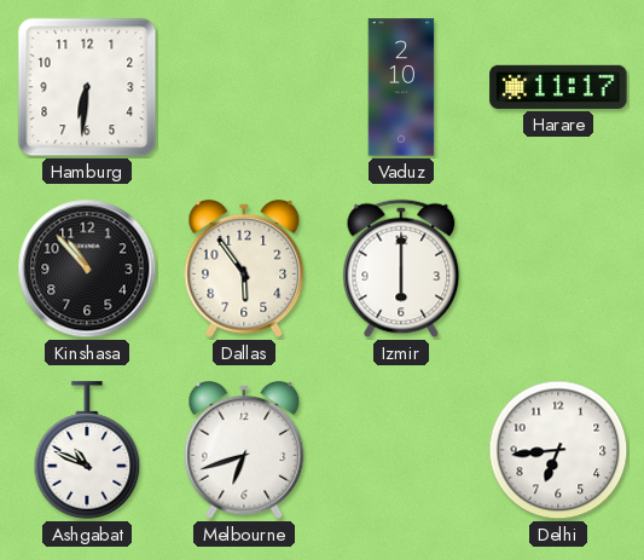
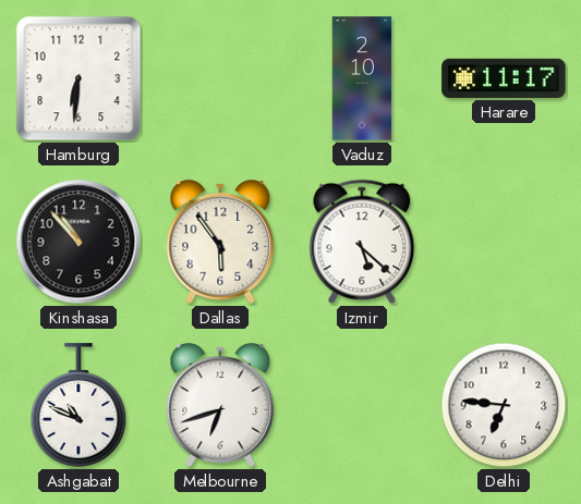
Izmir: 6:00 -> 5:22
Delhi: 6:44 -> 6:46
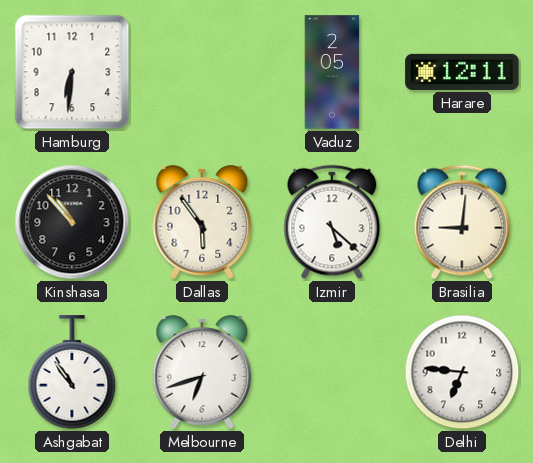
Vaduz: 2:10 -> 2:05
Harare: 11:17 -> 12:11
Brasilia: none -> 9:01
Ashgabat: 10:49 -> 10:54
